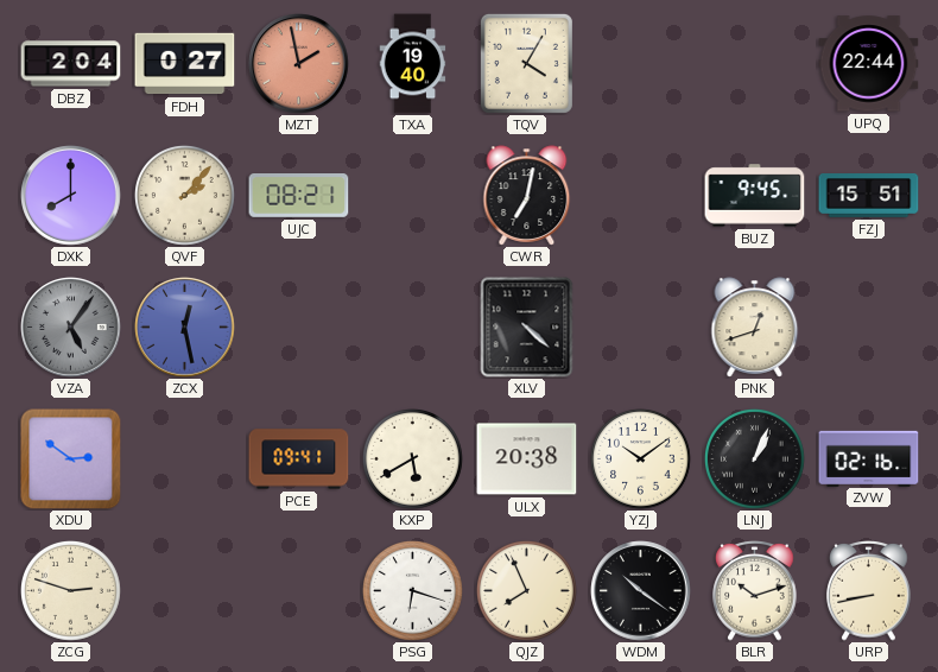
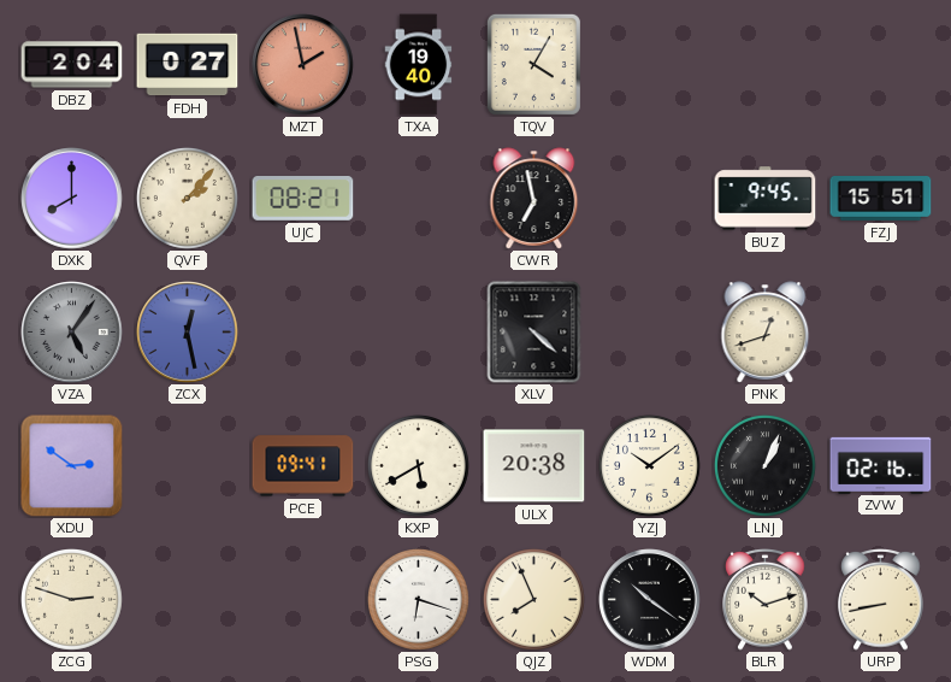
UPQ: 22:44 -> none
CWR: 7:02 -> 6:58
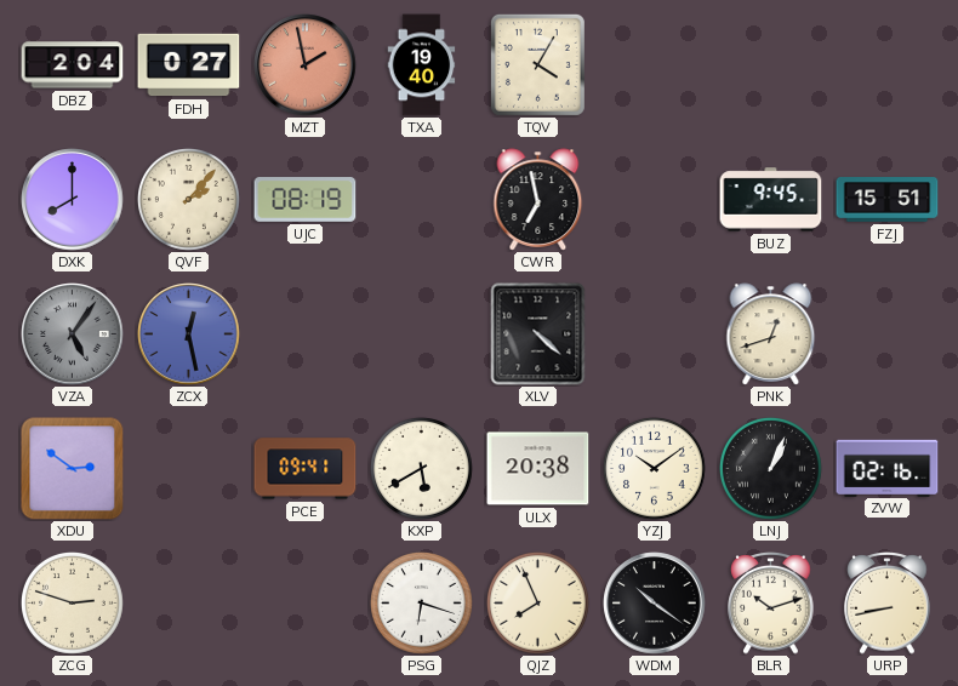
UJC: 08:21 -> 08:19
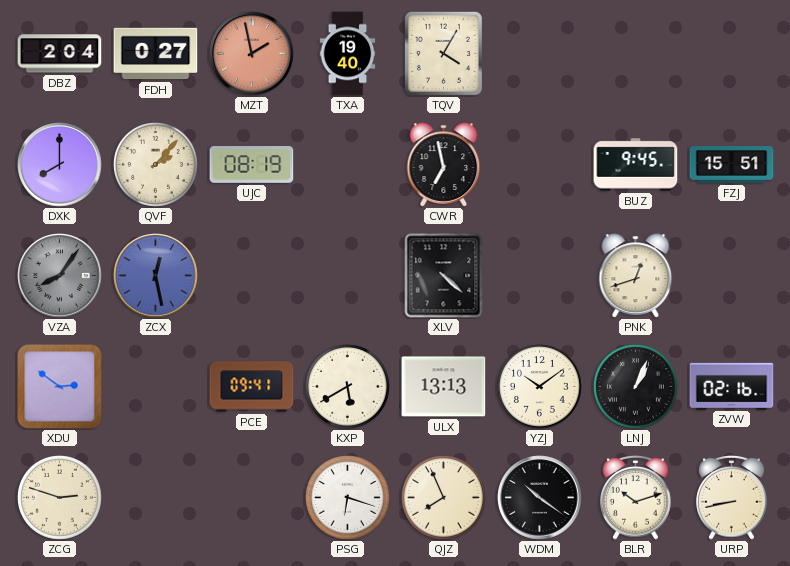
VZA: 5:06 -> 8:06
ULX: 20:38 -> 13:13
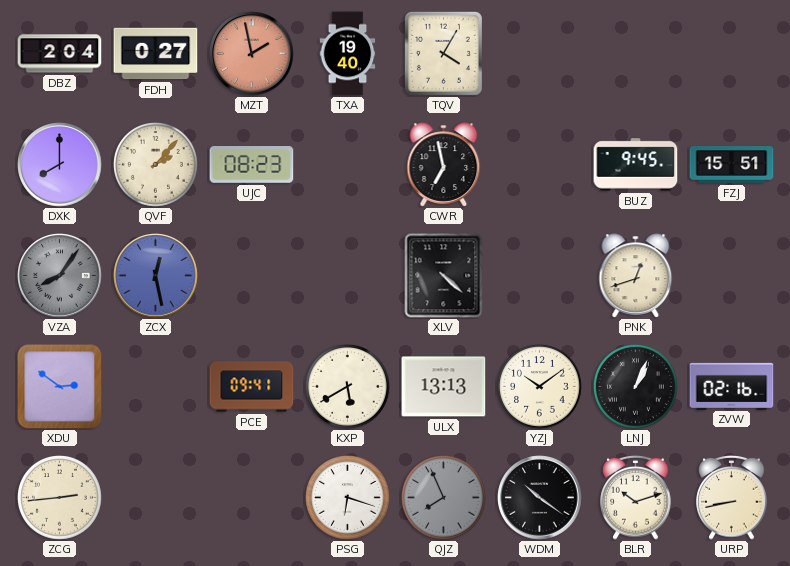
UJC: 08:19 -> 08:23
ZCG: 2:48 -> 2:44
QJZ dial: cream -> grey
